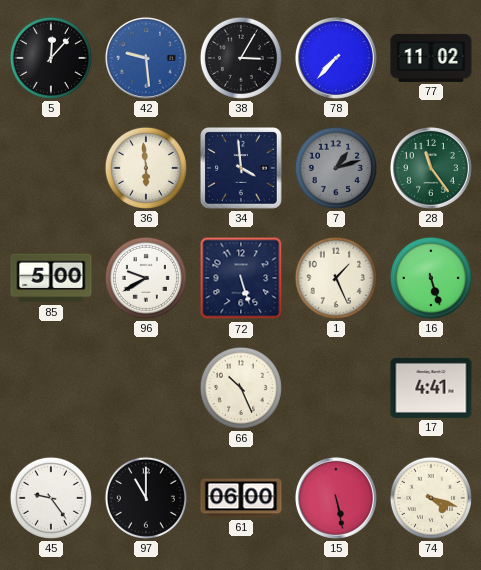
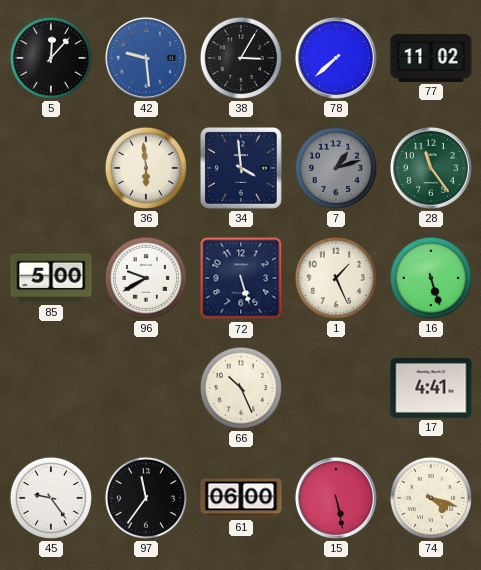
78: 7:37 -> 7:38
97: 11:00 -> 11:36
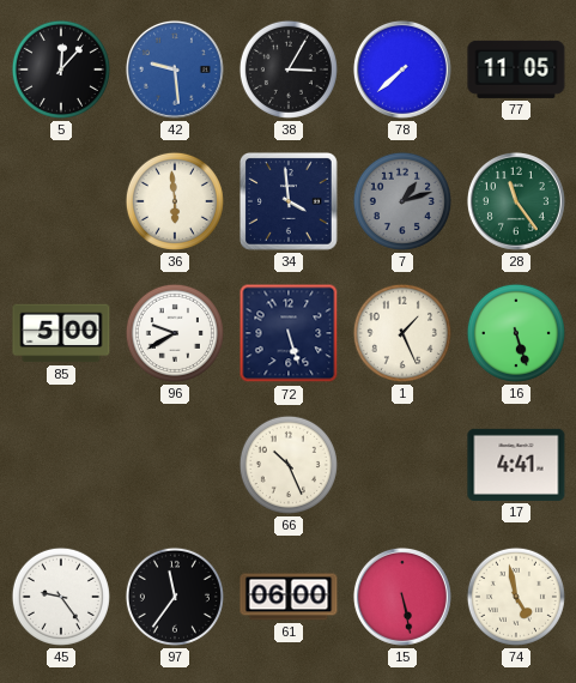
77: 11:02 -> 11:05
74: 4:18 -> 4:58
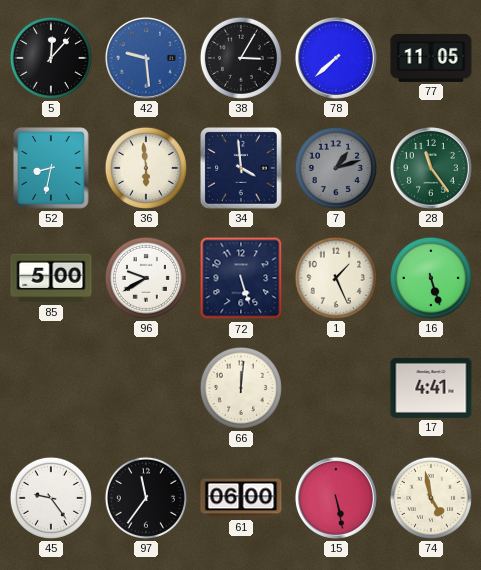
52: none -> 8:32
66: 10:26 -> 12:01
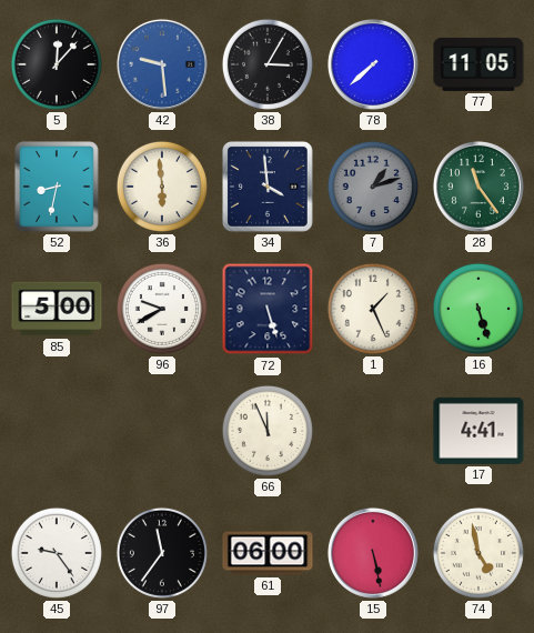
66: 12:01 -> 11:56
